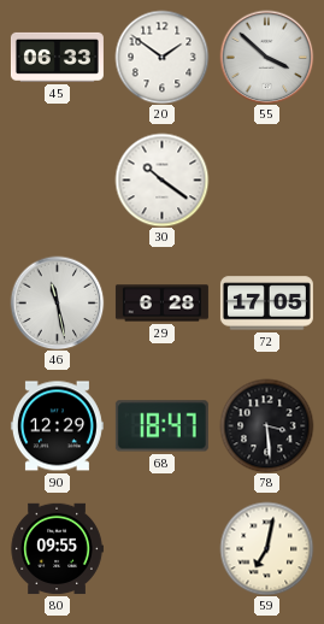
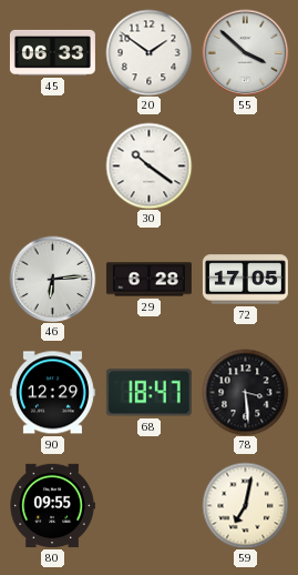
46: 11:28 -> 6:14
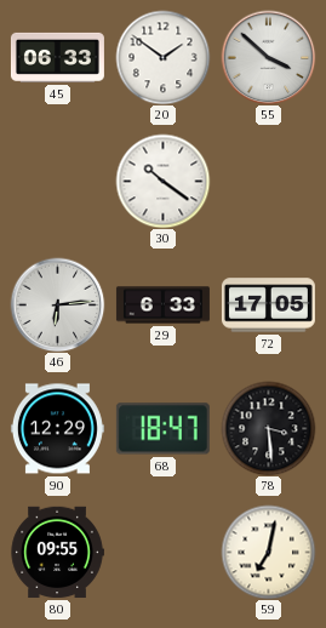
29: 6:28 -> 6:33
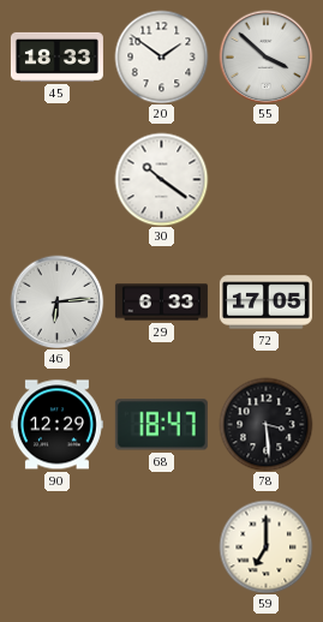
45: 06:33 -> 18:33
80: 09:55 -> none
59: 7:02 -> 7:00
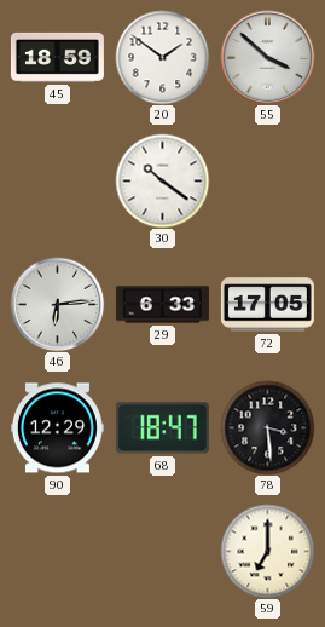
45: 18:33 -> 18:59
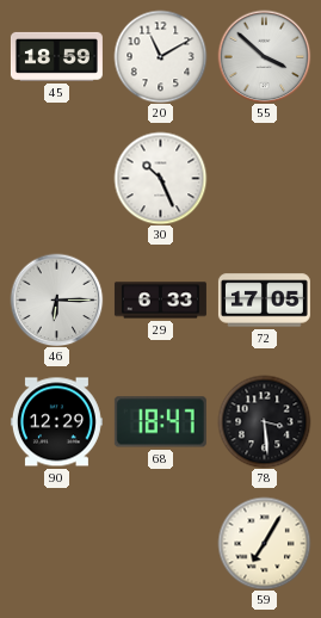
20: 1:51 -> 11:10
30: 10:21 -> 10:26
46: 6:14 -> 6:15
59: 7:00 -> 7:05
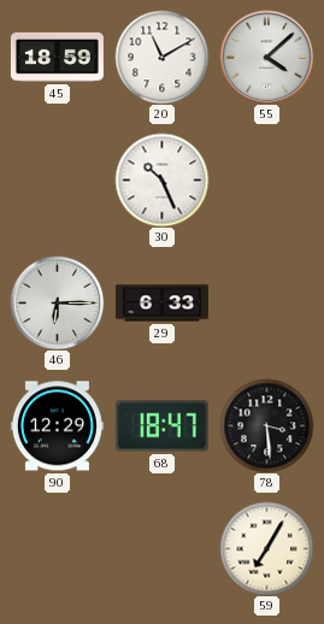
55: 3:52 -> 4:08
72: 17:05 -> none
